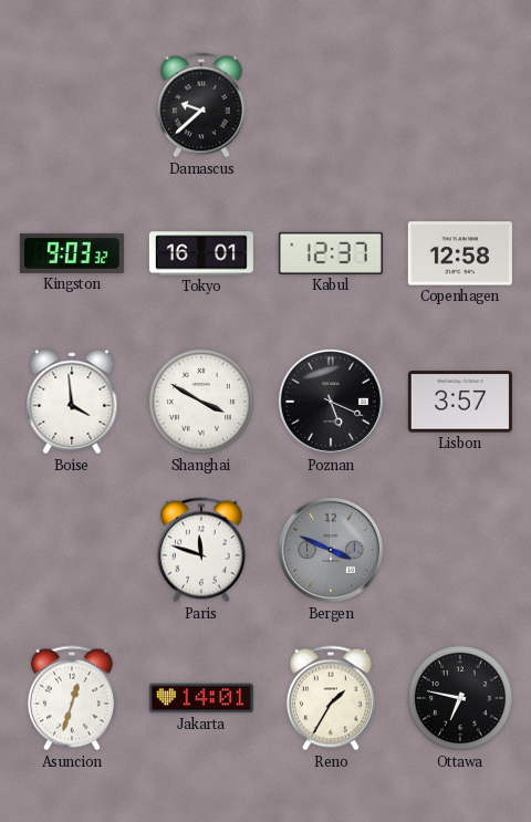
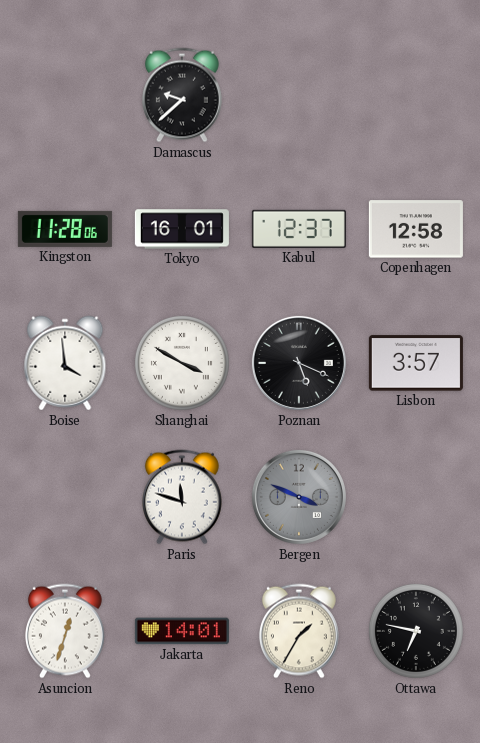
Kingston: 9:03 -> 11:28
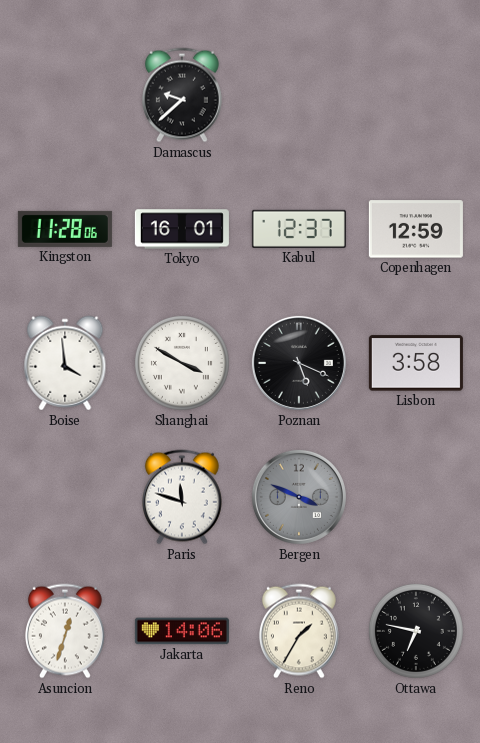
Copenhagen: 12:58 -> 12:59
Lisbon: 3:57 -> 3:58
Jakarta: 14:01 -> 14:06
